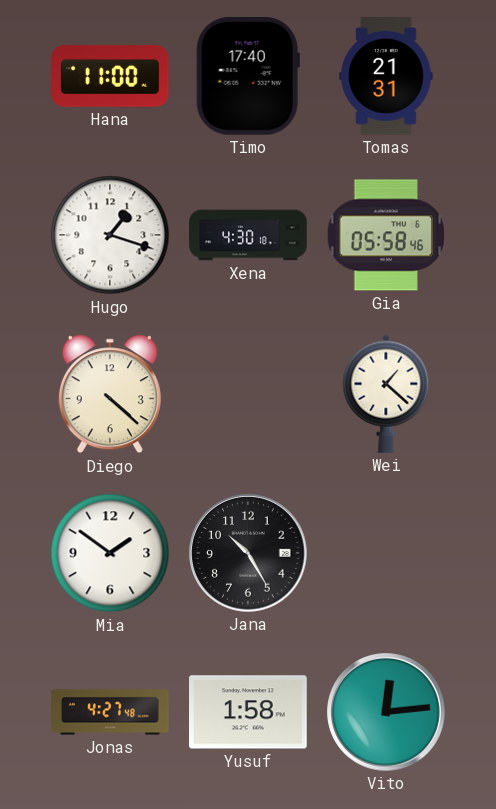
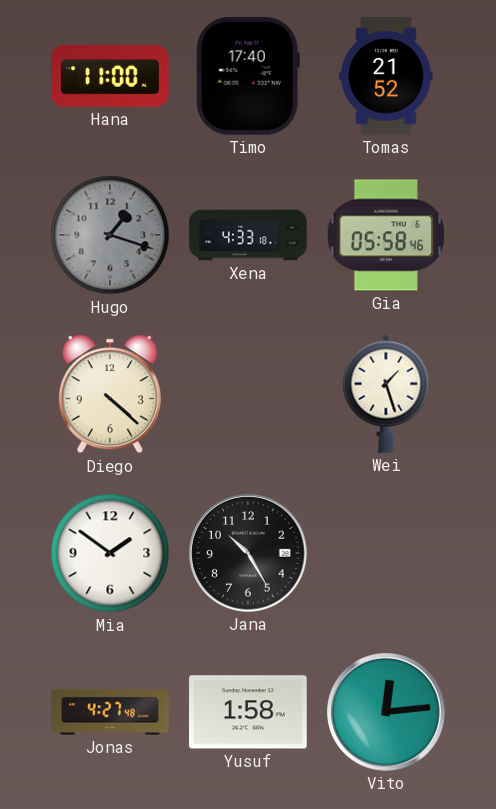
Tomas: 21:31 -> 21:52
Hugo dial: white -> grey
Xena: 4:30 -> 4:33
Wei: 1:22 -> 1:27
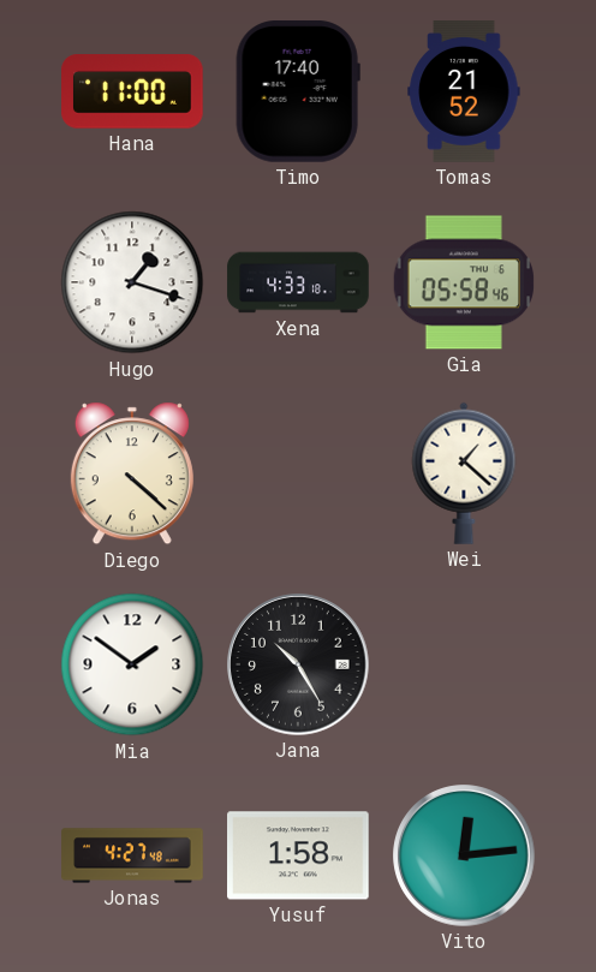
Hugo dial: grey -> white
Wei: 1:27 -> 1:22
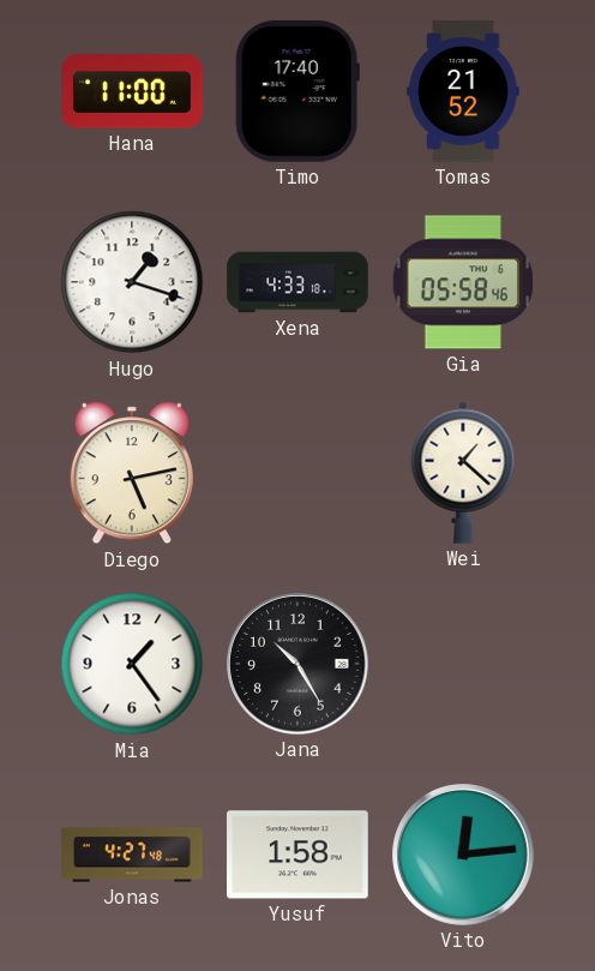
Diego: 4:22 -> 5:13
Mia: 1:51 -> 1:24
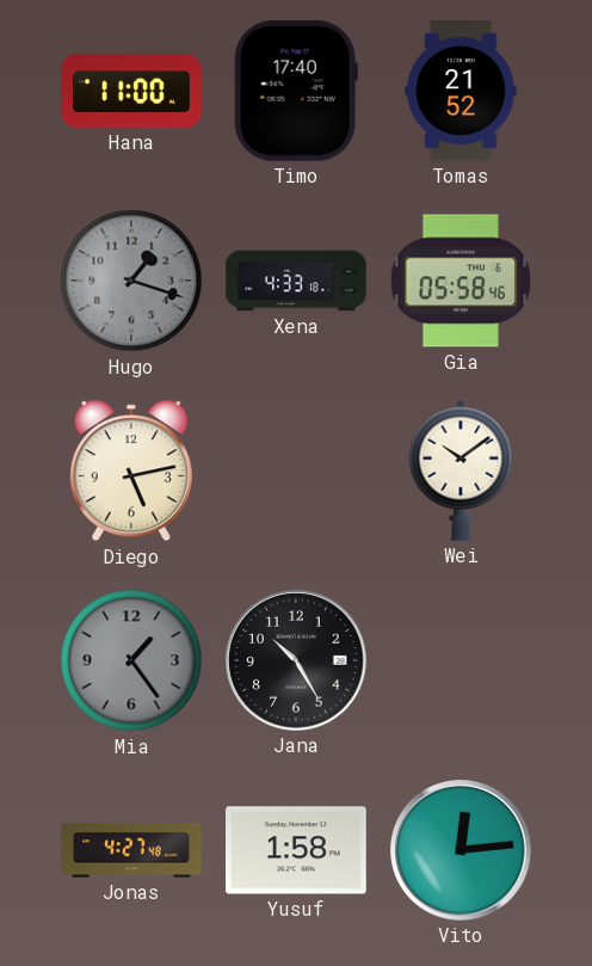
Hugo dial: white -> grey
Wei: 1:22 -> 10:09
Mia dial: white -> grey
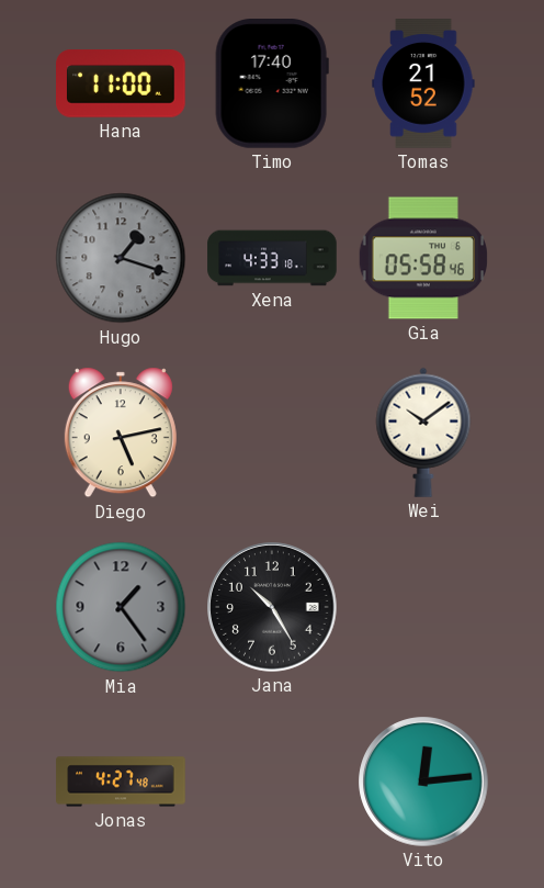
Yusuf: 1:58 -> none
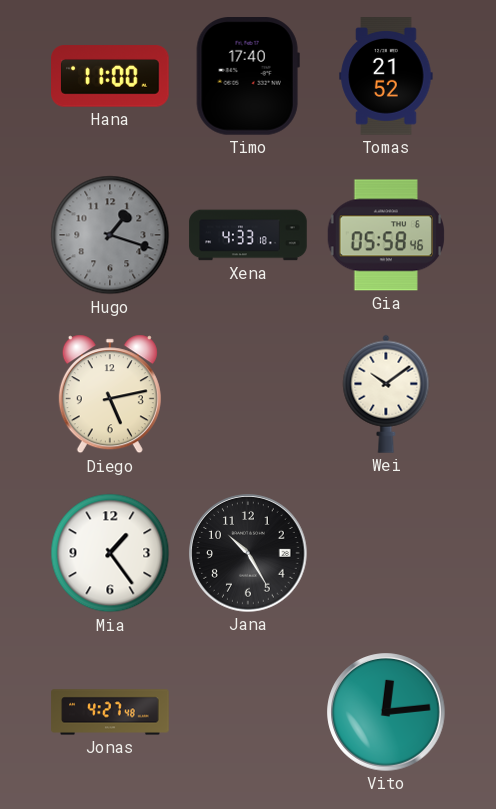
Mia dial: grey -> white
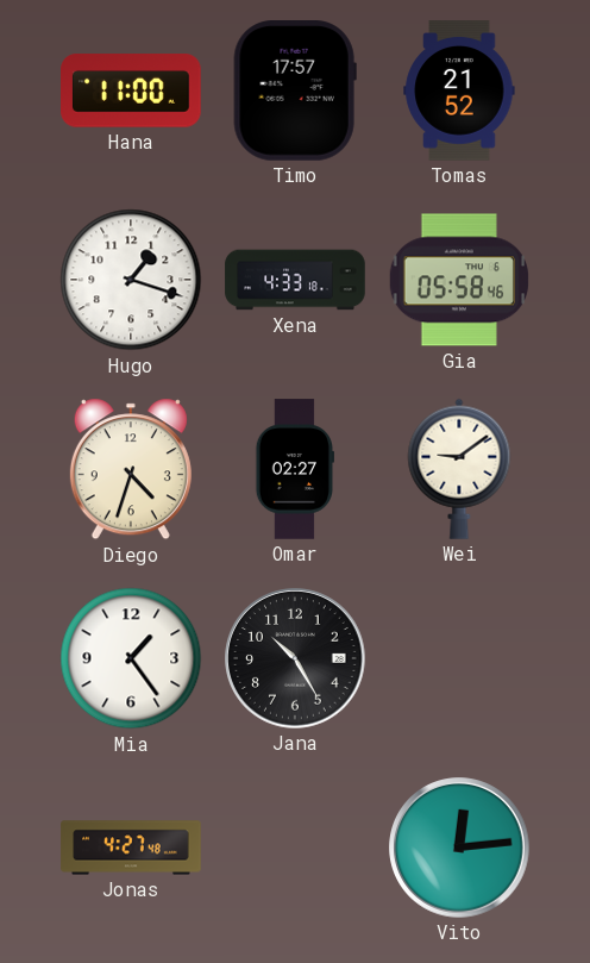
Timo: 17:40 -> 17:57
Hugo dial: grey -> white
Diego: 5:13 -> 4:33
Omar: none -> 02:27
Wei: 10:09 -> 9:09
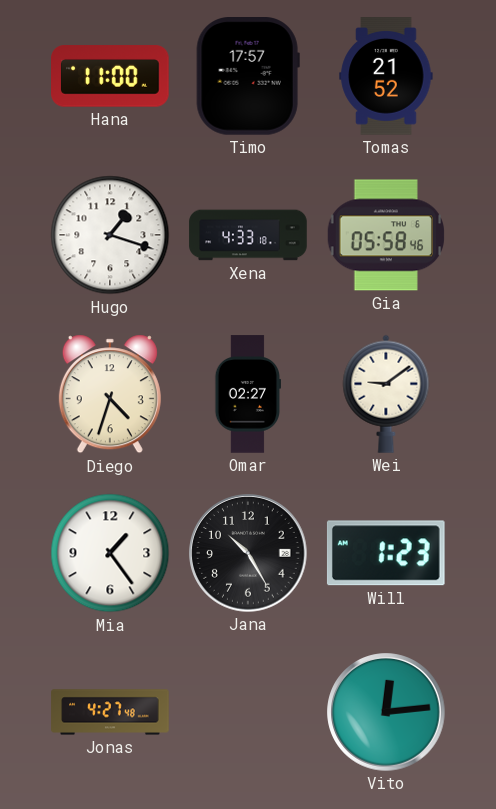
Will: none -> 1:23
